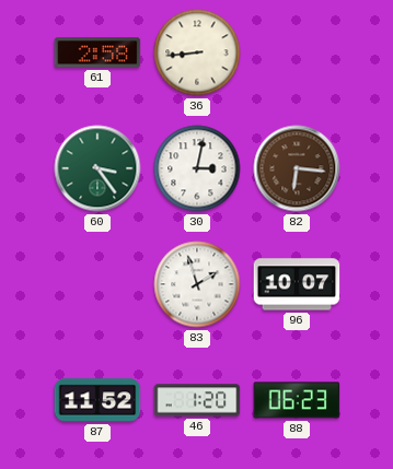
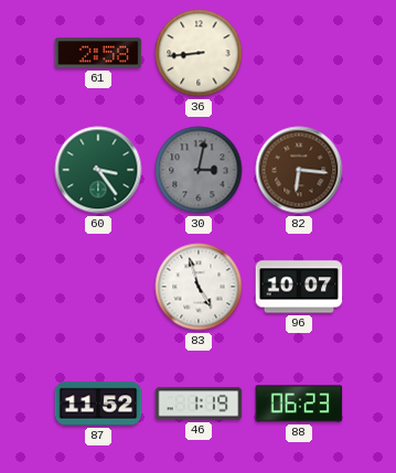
30 dial: white -> grey
83: 1:57 -> 4:57
46: 1:20 -> 1:19
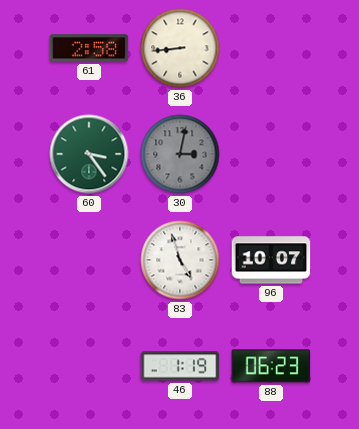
82: 6:16 -> none
87: 11:52 -> none
